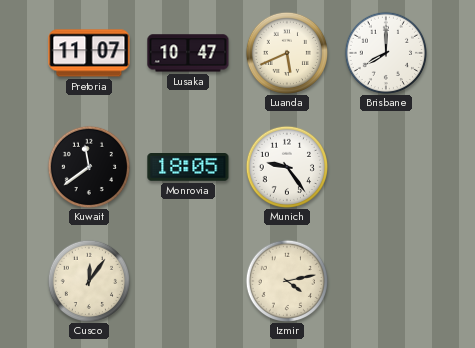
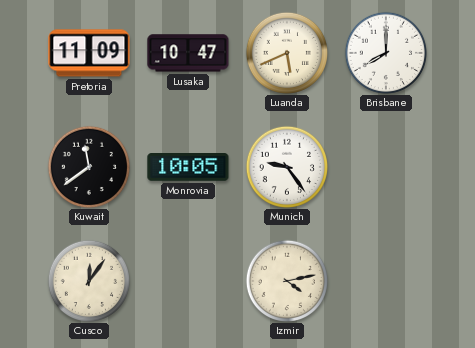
Pretoria: 11:07 -> 11:09
Monrovia: 18:05 -> 10:05
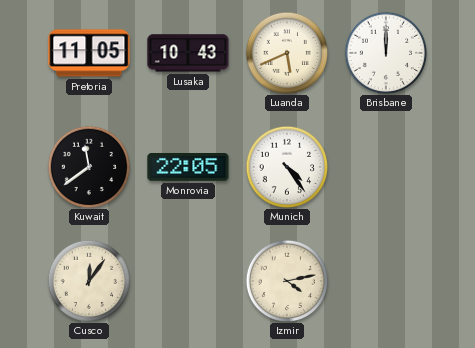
Pretoria: 11:09 -> 11:05
Lusaka: 10:47 -> 10:43
Brisbane: 8:00 -> 12:00
Monrovia: 10:05 -> 22:05
Munich: 9:24 -> 4:24
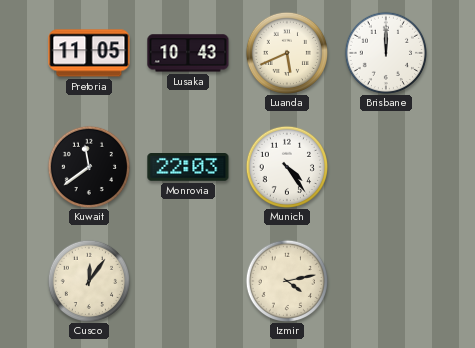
Monrovia: 22:05 -> 22:03
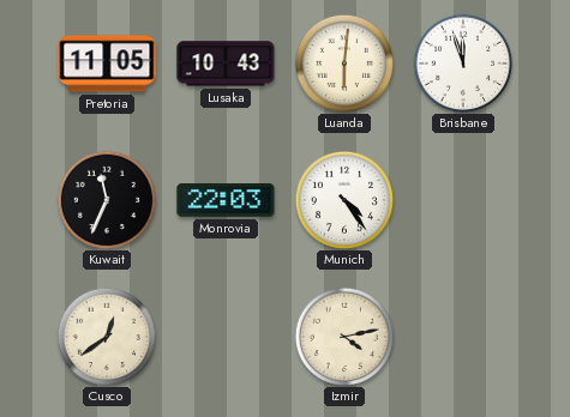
Luanda: 5:41 -> 6:01
Brisbane: 12:00 -> 11:57
Kuwait: 11:39 -> 11:34
Cusco: 12:06 -> 12:39
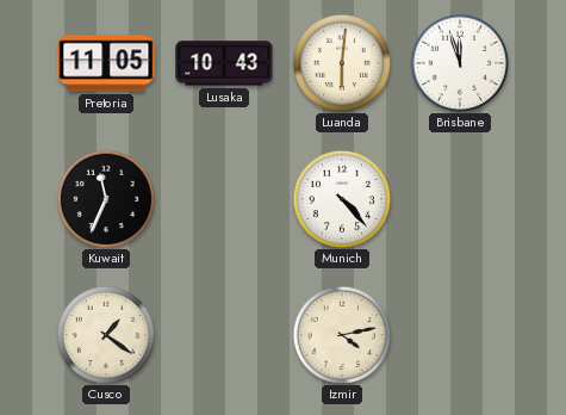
Monrovia: 22:03 -> none
Munich: 4:24 -> 4:23
Cusco: 12:39 -> 1:21
